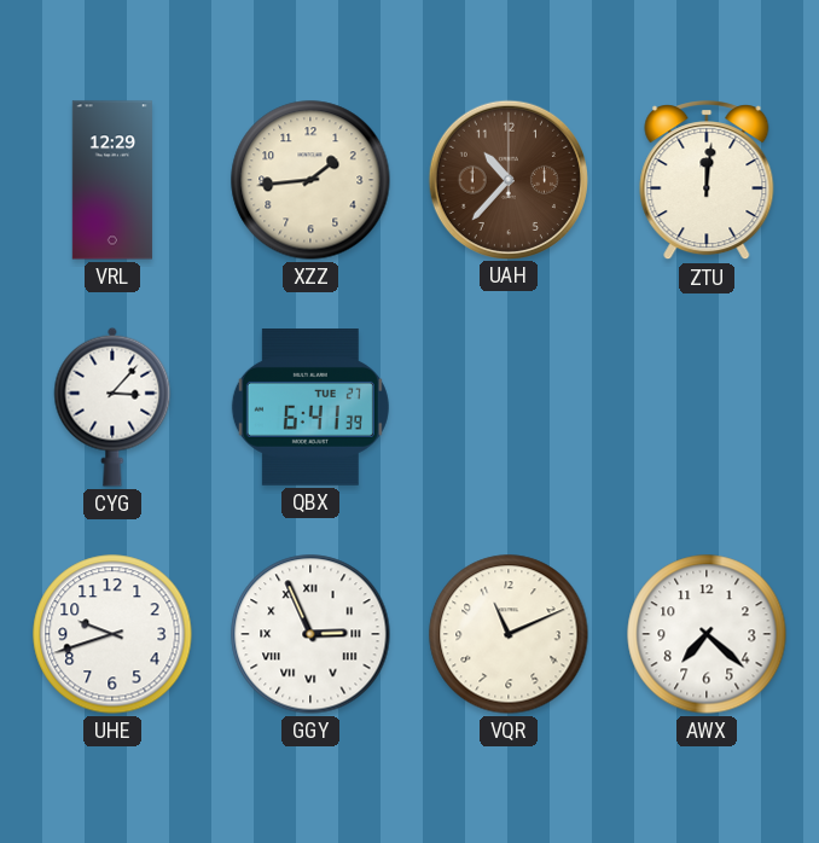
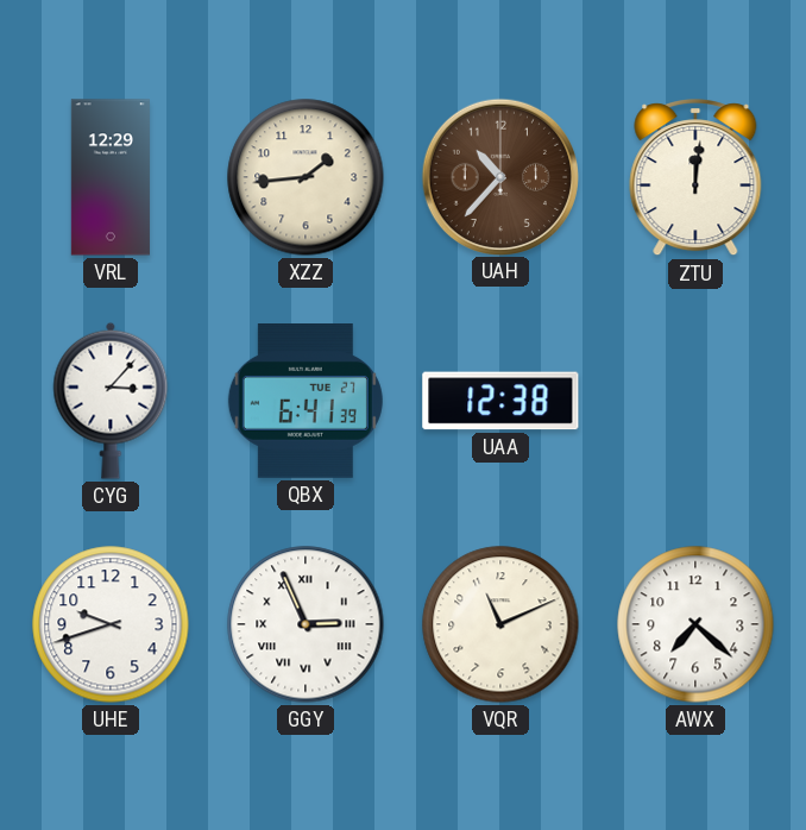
UAA: none -> 12:38
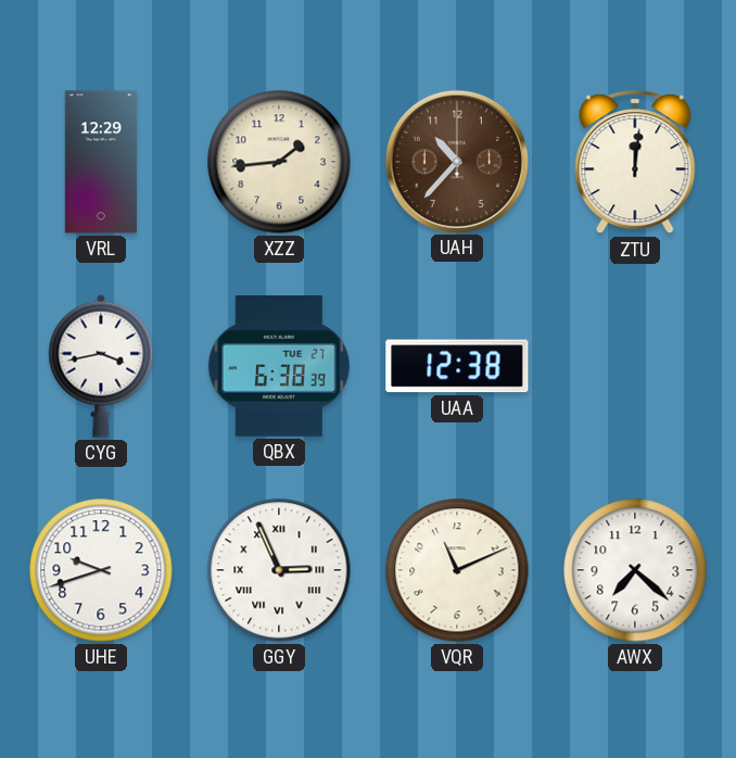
CYG: 3:07 -> 3:43
QBX: 6:41 -> 6:38
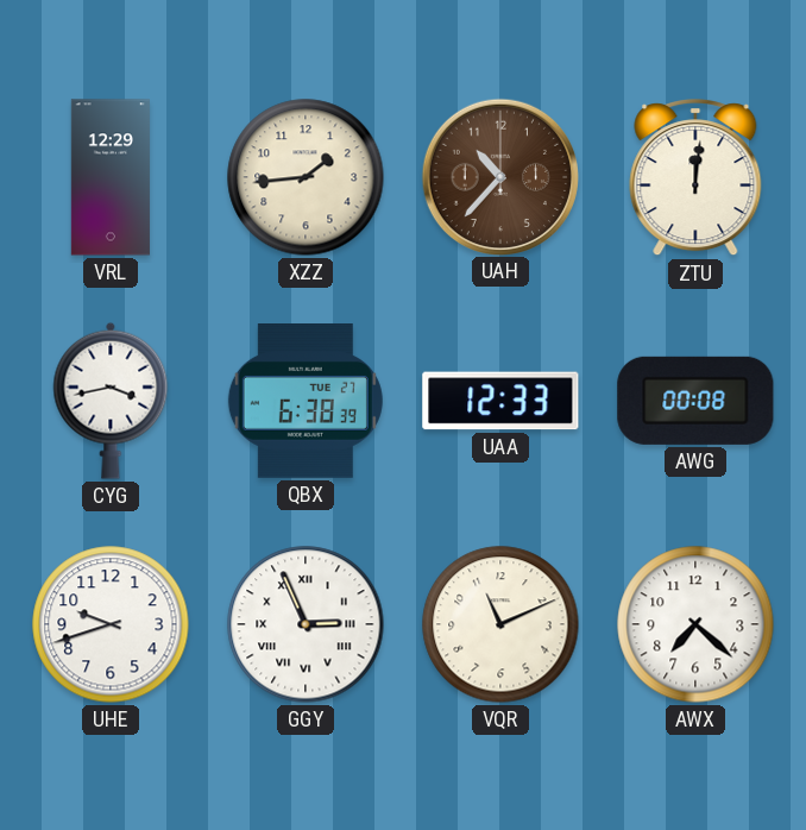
UAA: 12:38 -> 12:33
AWG: none -> 00:08
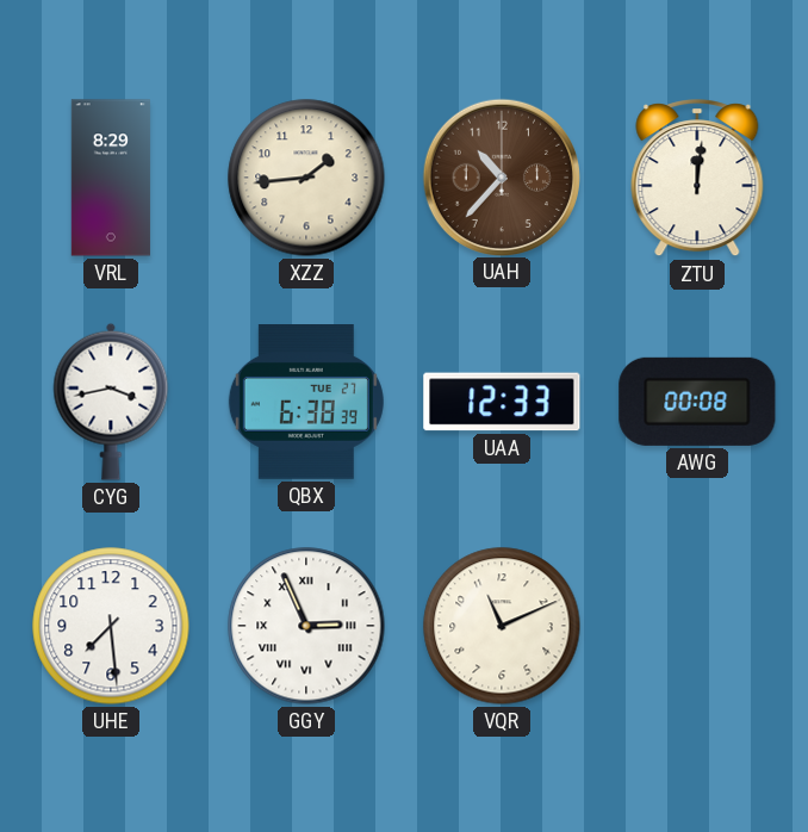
VRL: 12:29 -> 8:29
UHE: 9:42 -> 7:29
AWX: 7:22 -> none
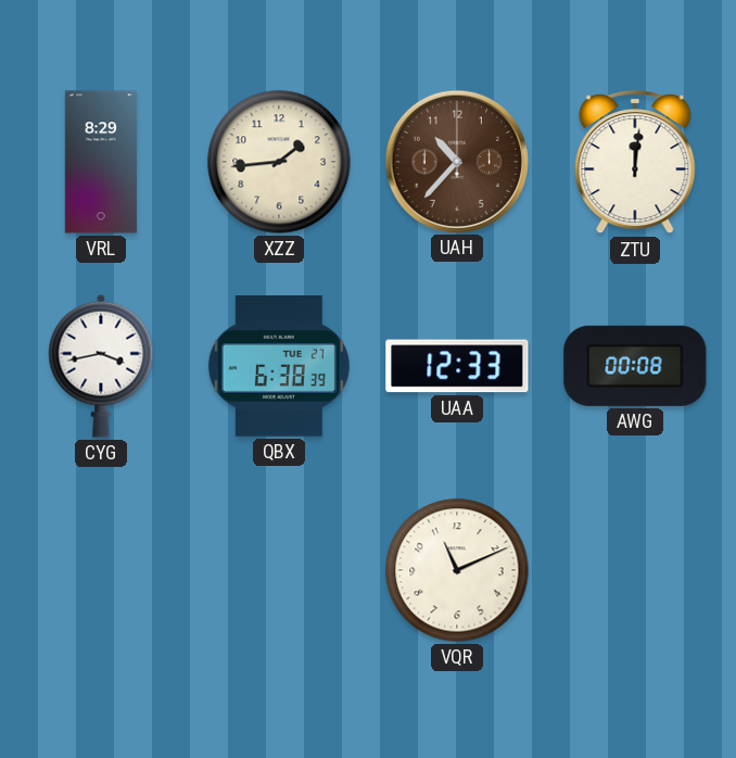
UHE: 7:29 -> none
GGY: 2:56 -> none
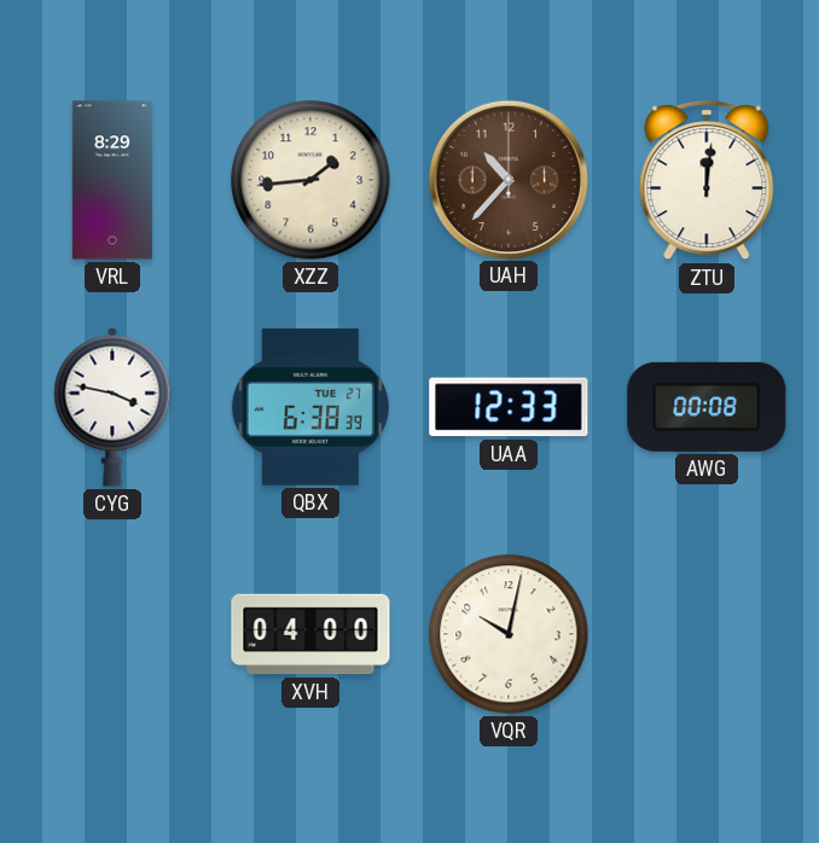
CYG: 3:43 -> 3:47
XVH: none -> 04:00
VQR: 11:11 -> 10:02
